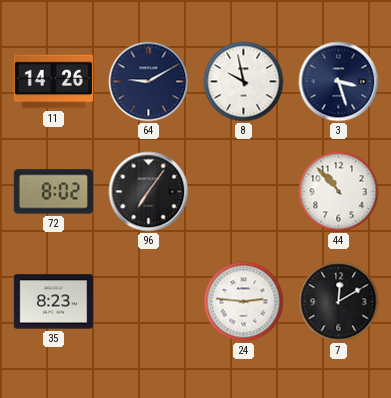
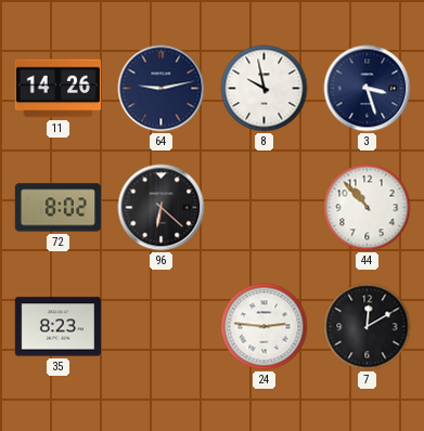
64: 9:10 -> 9:13
96: 7:06 -> 6:22
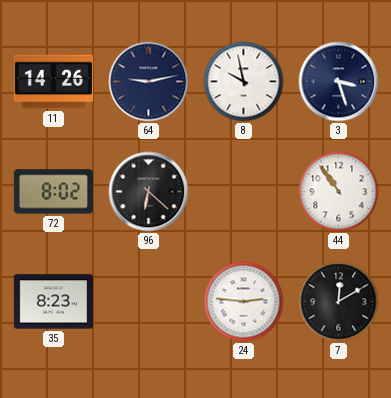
44: 10:53 -> 10:54
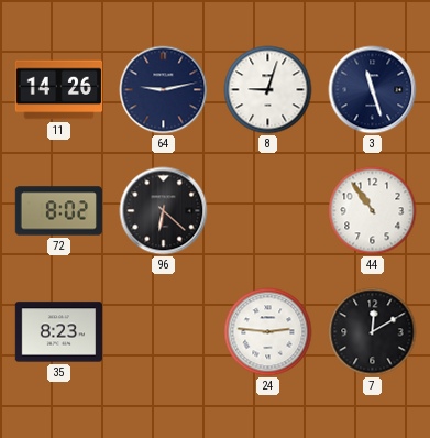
8: 9:58 -> 9:03
3: 3:27 -> 11:27
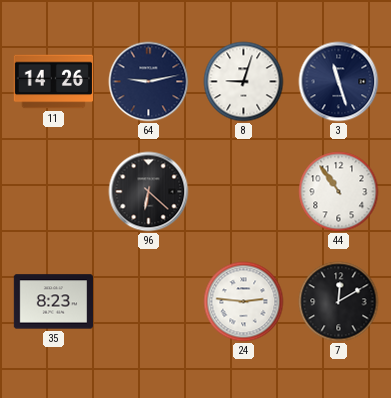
72: 8:02 -> none
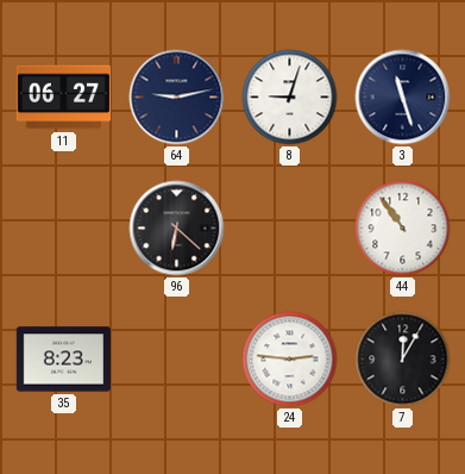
11: 14:26 -> 06:27
7: 12:10 -> 12:05
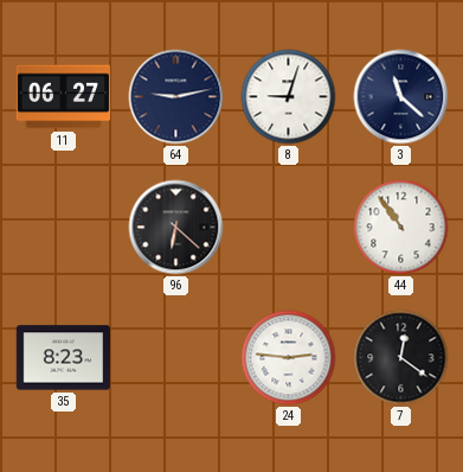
3: 11:27 -> 11:22
7: 12:05 -> 12:21
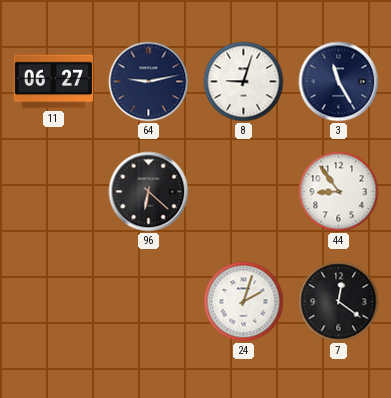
3: 11:22 -> 11:25
44: 10:54 -> 8:54
35: 8:23 -> none
24: 2:46 -> 2:03
